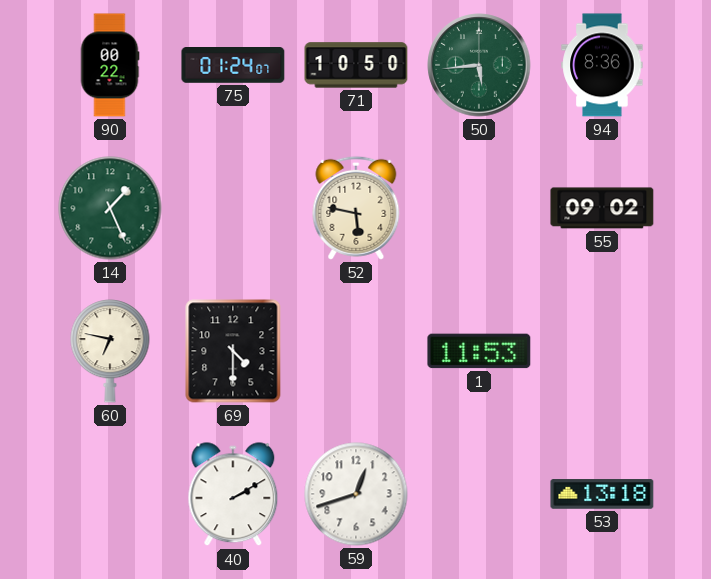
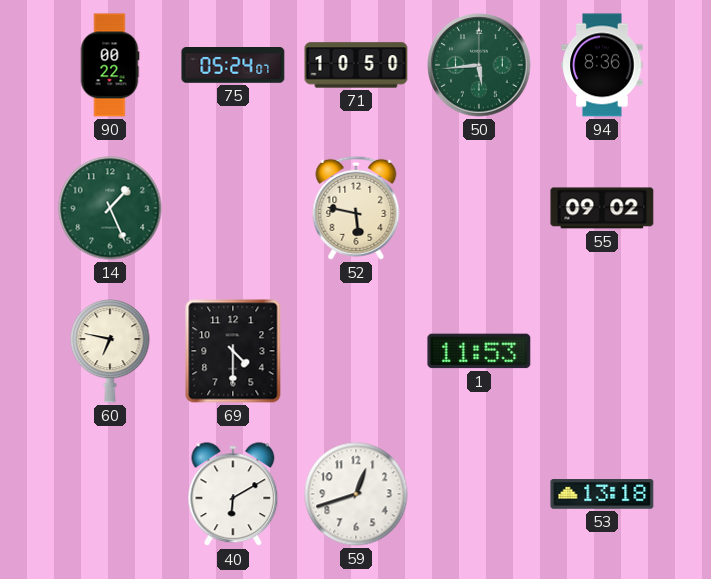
75: 01:24 -> 05:24
40: 2:10 -> 6:10
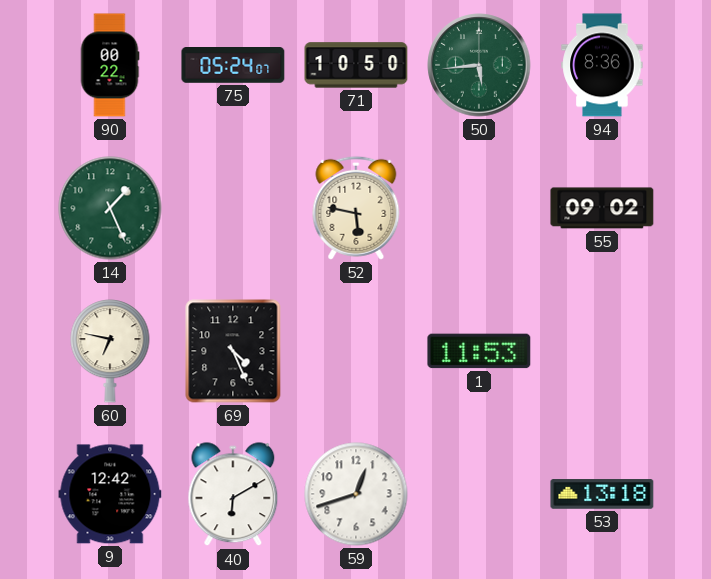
69: 4:30 -> 4:26
9: none -> 12:42
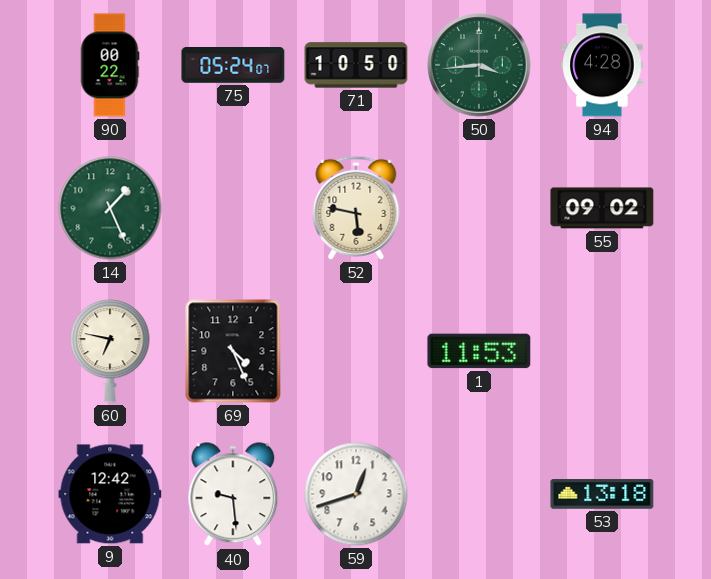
50: 5:44 -> 3:44
94: 8:36 -> 4:28
40: 6:10 -> 9:29
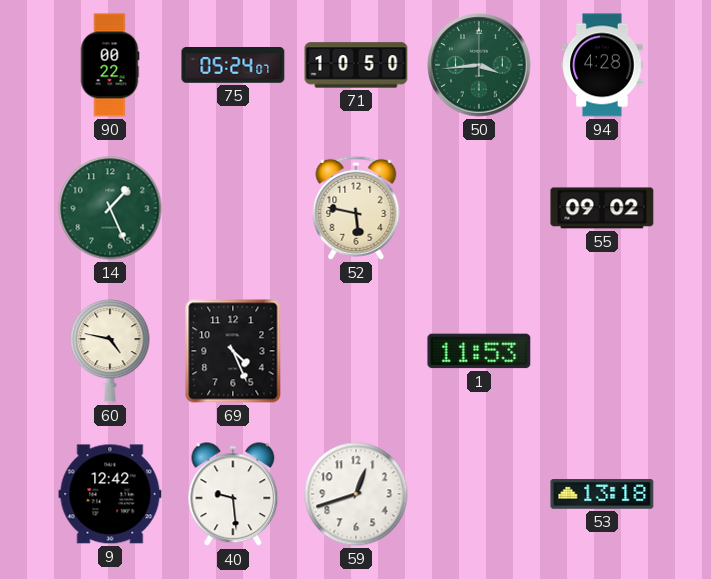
60: 6:47 -> 4:47
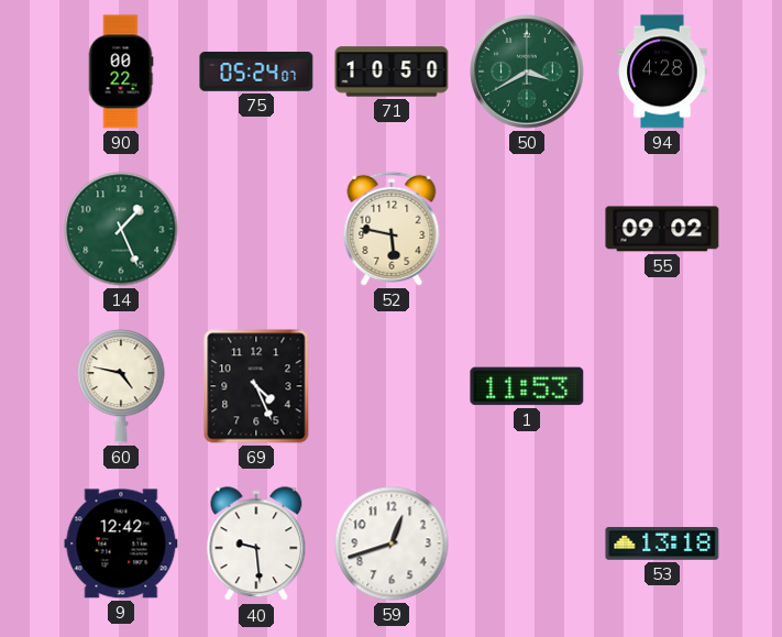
50: 3:44 -> 3:40
